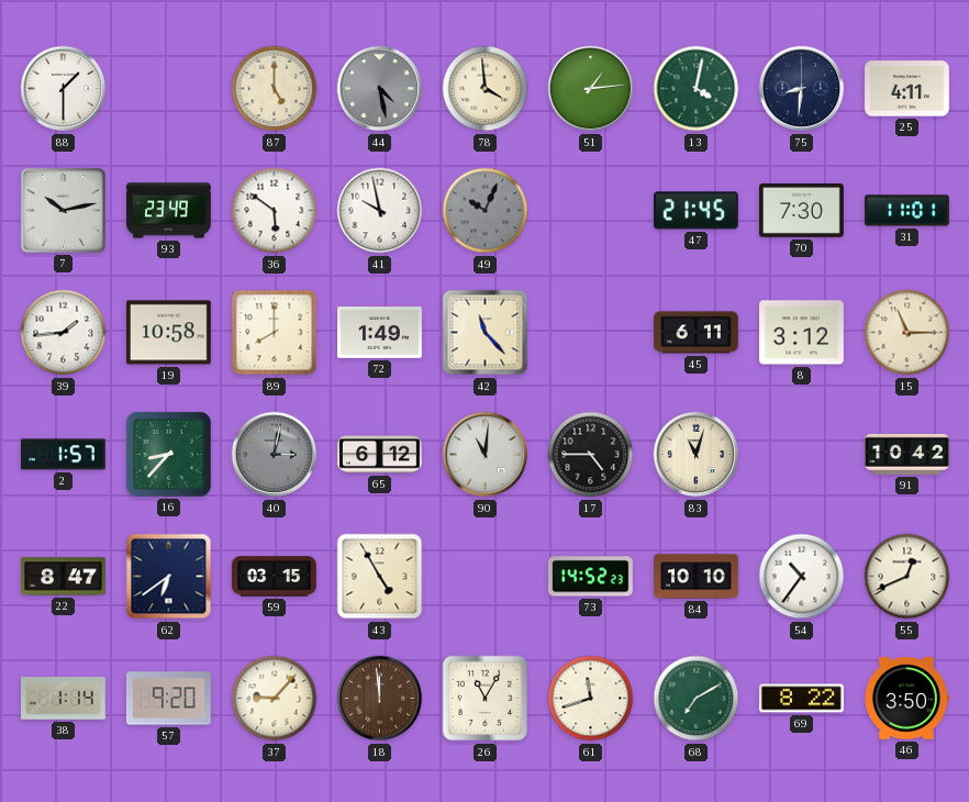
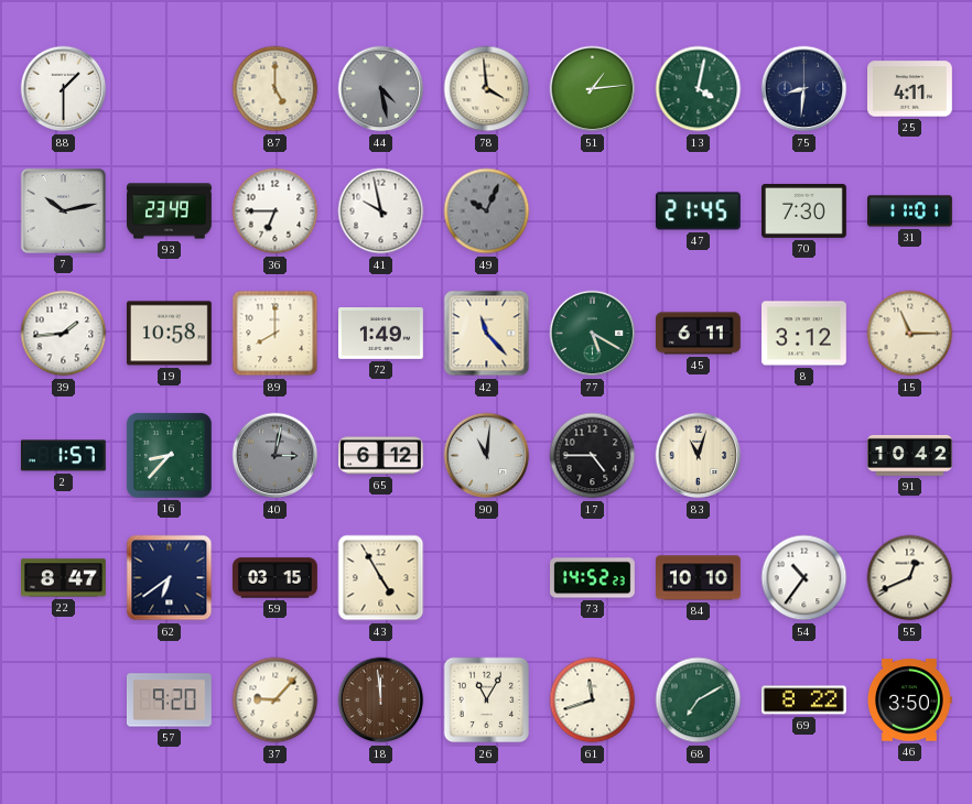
36: 5:51 -> 6:45
77: none -> 5:20
38: 1:14 -> none
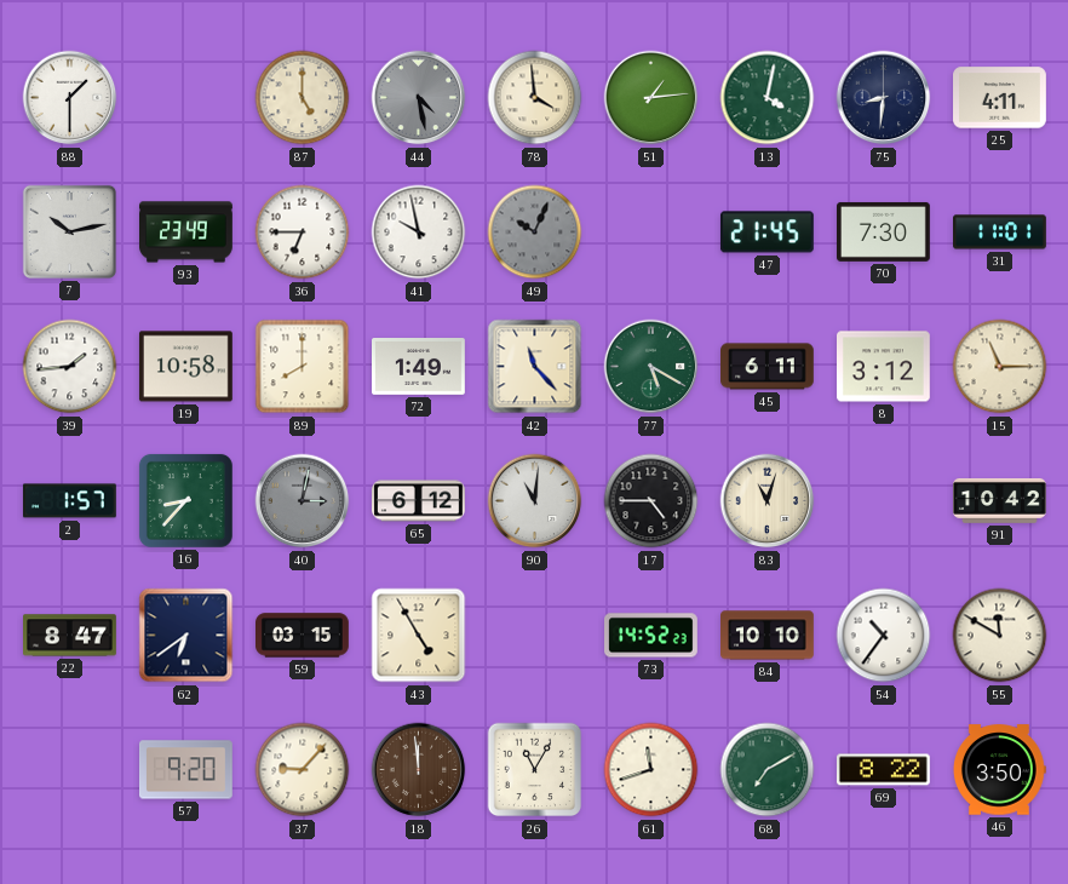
55: 12:41 -> 11:50
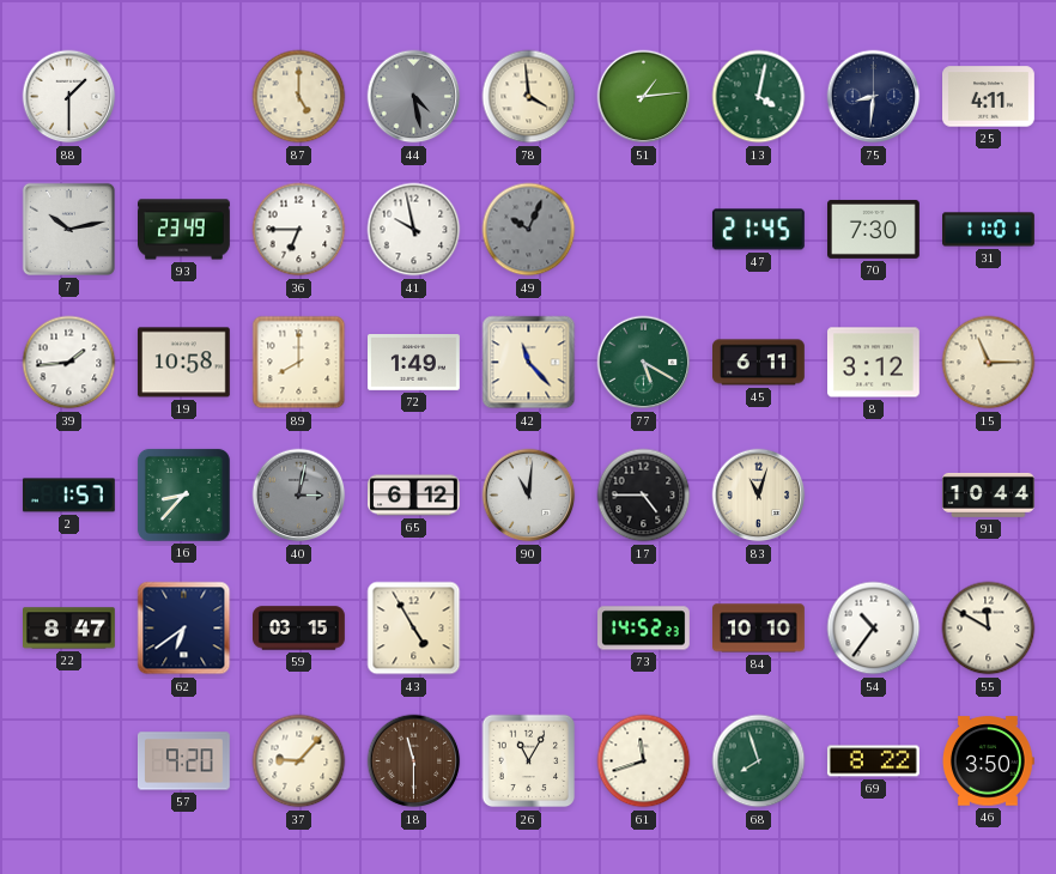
91: 10:42 -> 10:44
18: 11:59 -> 11:30
68: 7:10 -> 7:57
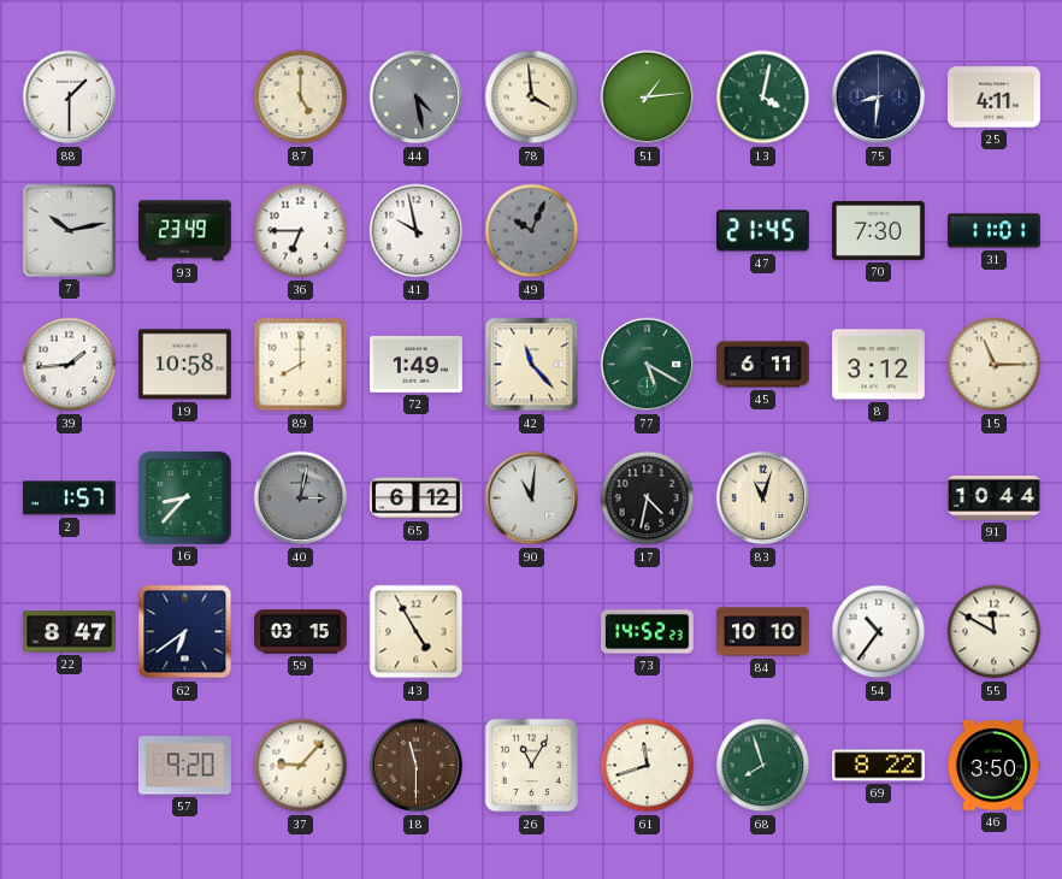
17: 4:45 -> 4:32
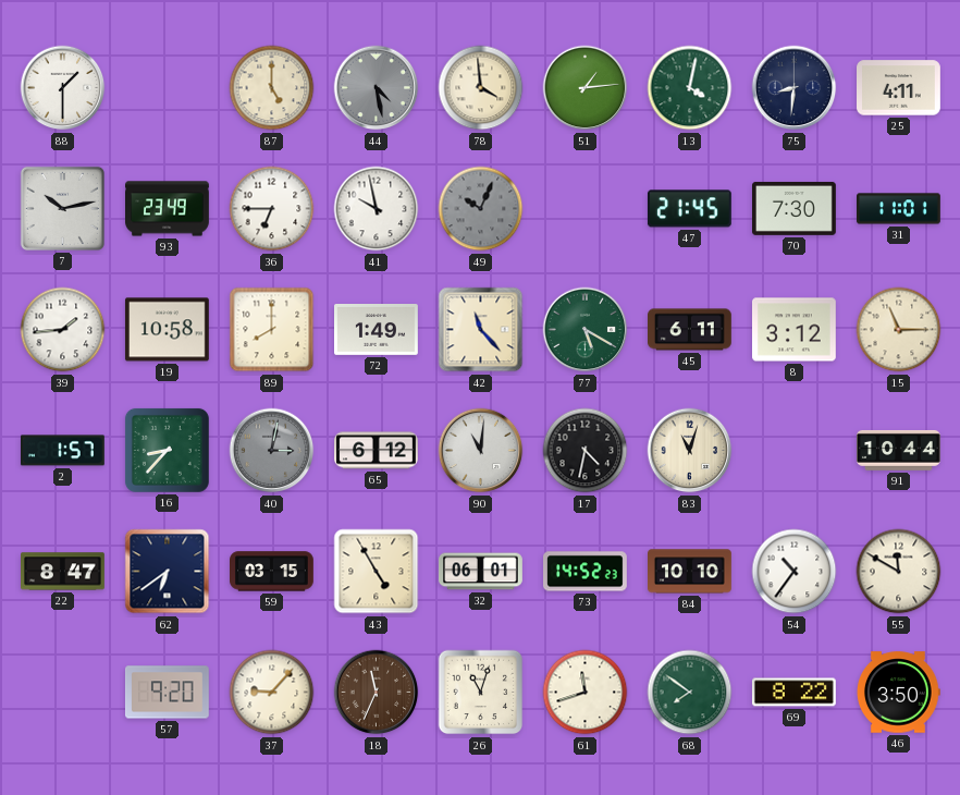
32: none -> 06:01
18: 11:30 -> 11:34
26: 11:05 -> 11:03
68: 7:57 -> 7:51
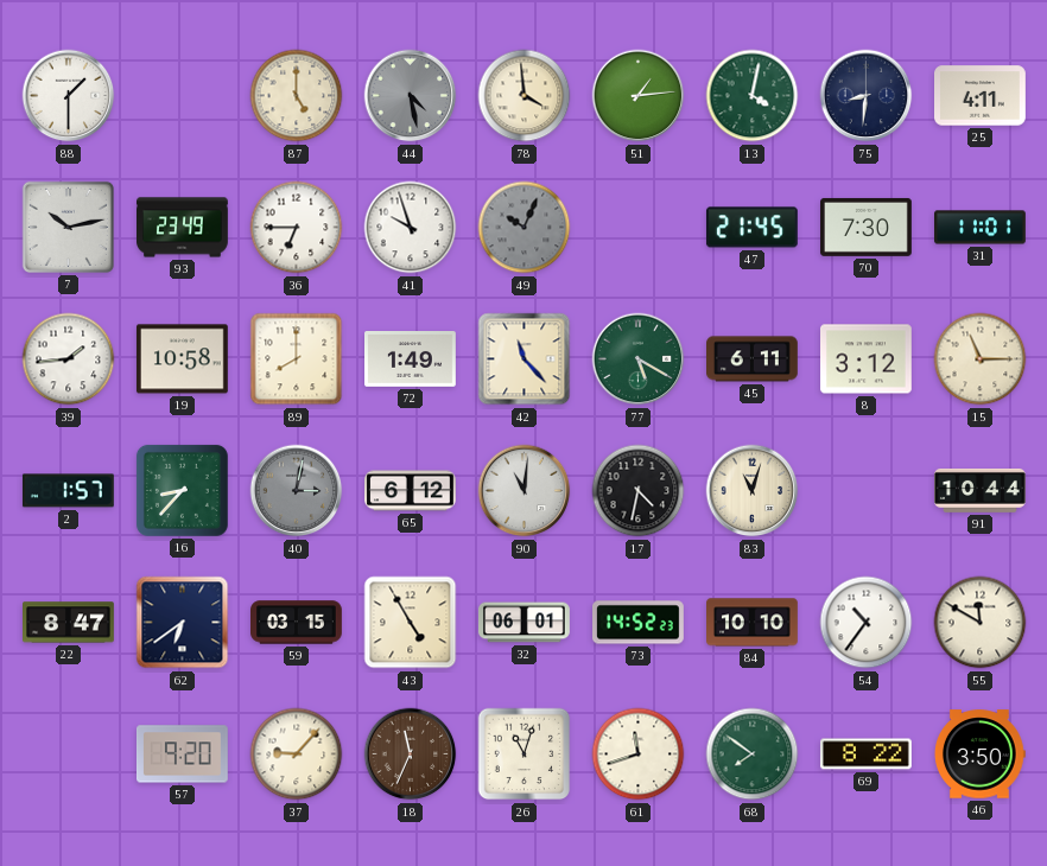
41: 9:58 -> 9:57
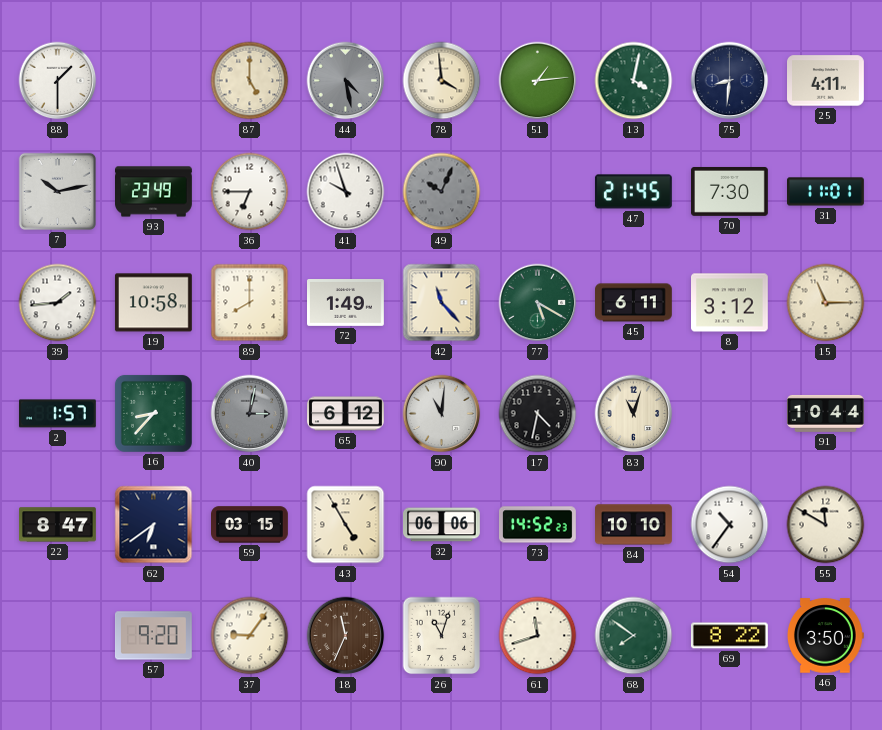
32: 06:01 -> 06:06
37: 9:07 -> 9:06
